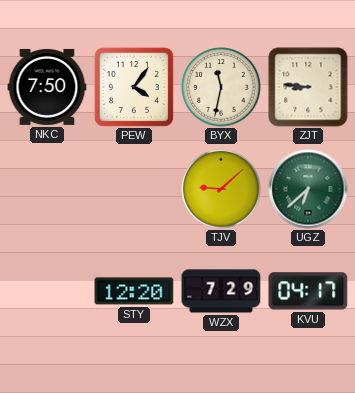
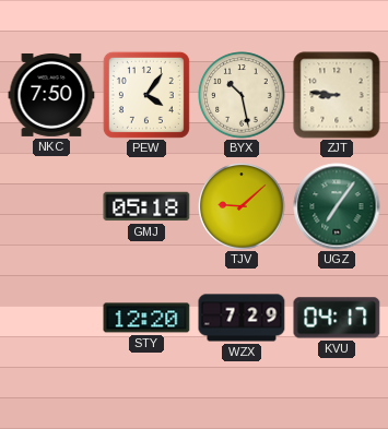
BYX: 11:32 -> 10:28
GMJ: none -> 05:18
UGZ: 6:38 -> 7:06
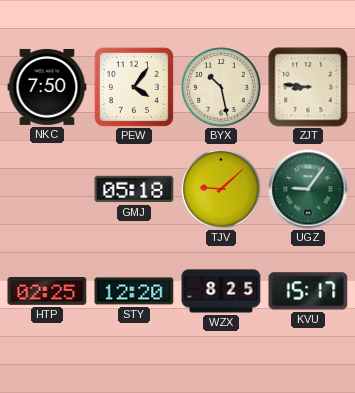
UGZ: 7:06 -> 9:06
HTP: none -> 02:25
WZX: 7:29 -> 8:25
KVU: 04:17 -> 15:17
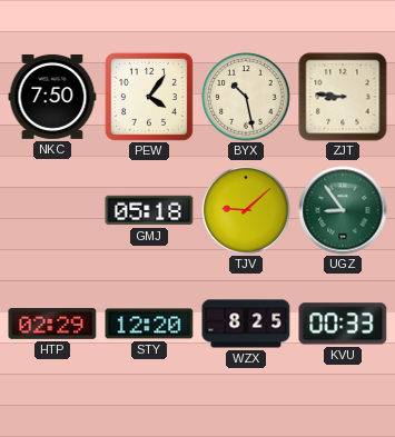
UGZ: 9:06 -> 8:54
HTP: 02:25 -> 02:29
KVU: 15:17 -> 00:33
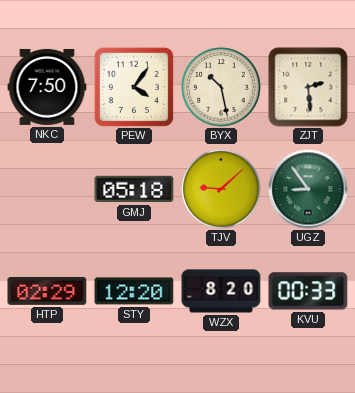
ZJT: 8:46 -> 2:29
WZX: 8:25 -> 8:20
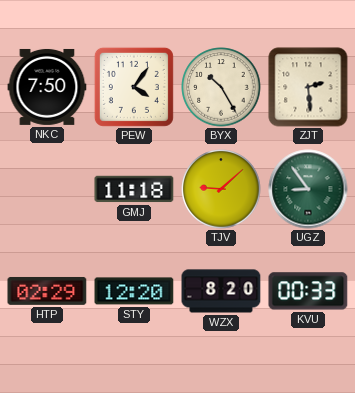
BYX: 10:28 -> 10:25
GMJ: 05:18 -> 11:18
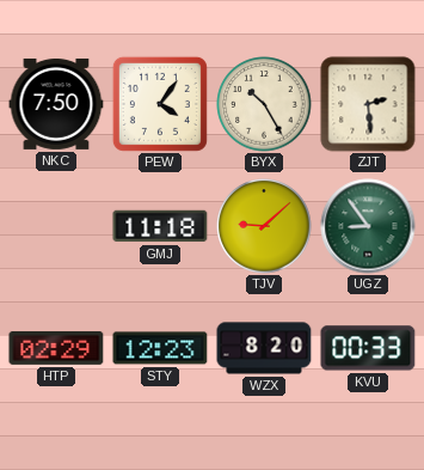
STY: 12:20 -> 12:23
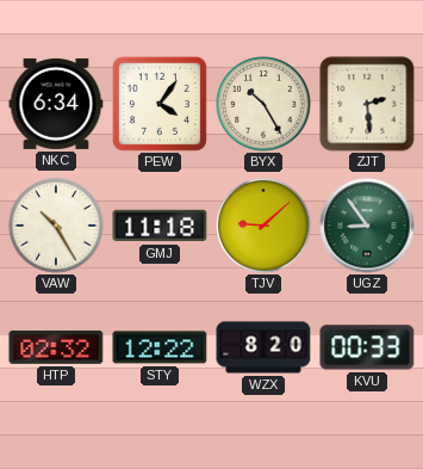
NKC: 7:50 -> 6:34
VAW: none -> 10:25
HTP: 02:29 -> 02:32
STY: 12:23 -> 12:22
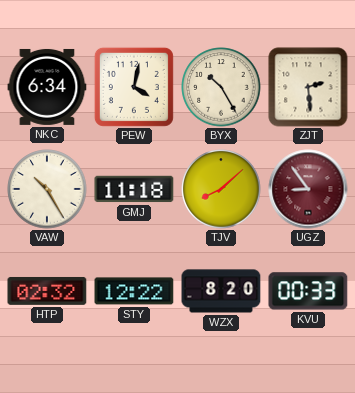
PEW: 4:06 -> 4:02
TJV: 9:08 -> 8:08
UGZ dial: green -> burgundy
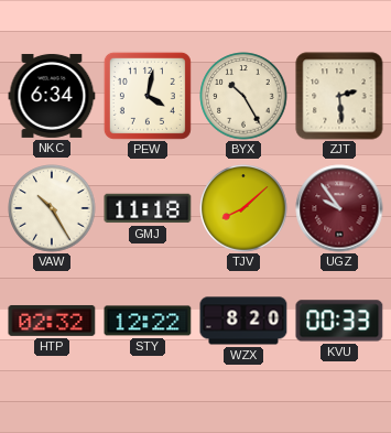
UGZ: 8:54 -> 9:54
